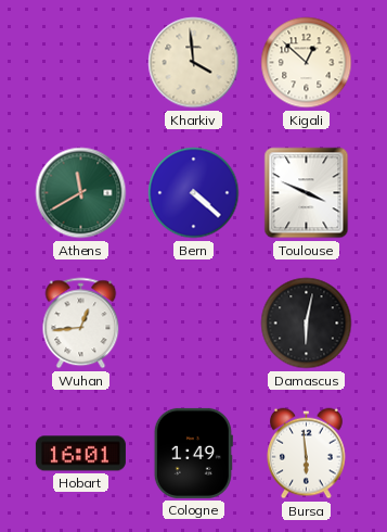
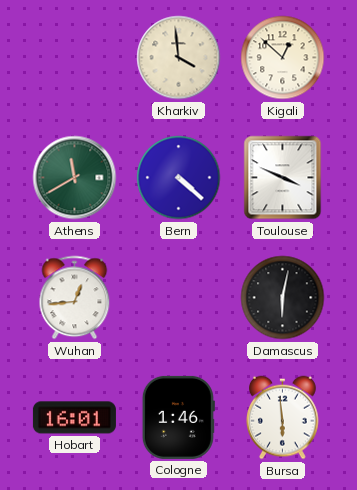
Cologne: 1:49 -> 1:46
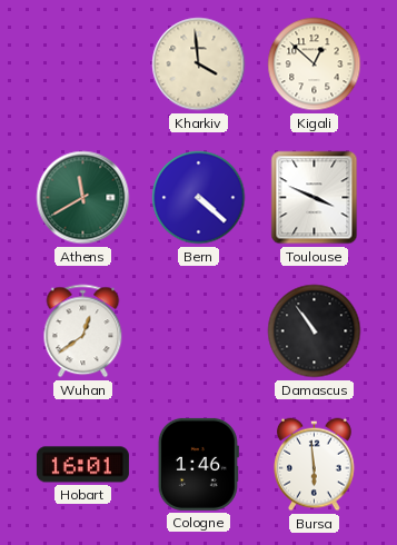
Wuhan: 12:44 -> 12:39
Damascus: 6:02 -> 10:54
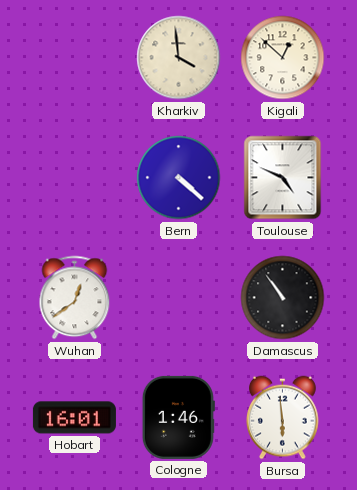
Athens: 11:40 -> none
Toulouse: 3:49 -> 4:49
